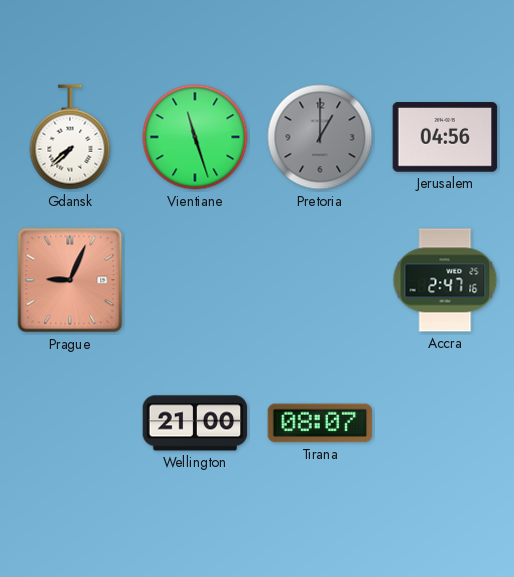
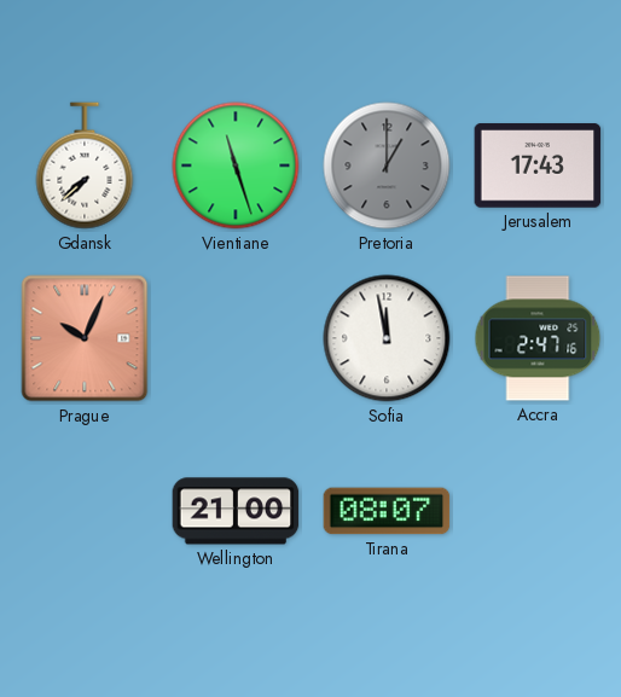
Jerusalem: 04:56 -> 17:43
Prague: 9:04 -> 10:04
Sofia: none -> 11:58
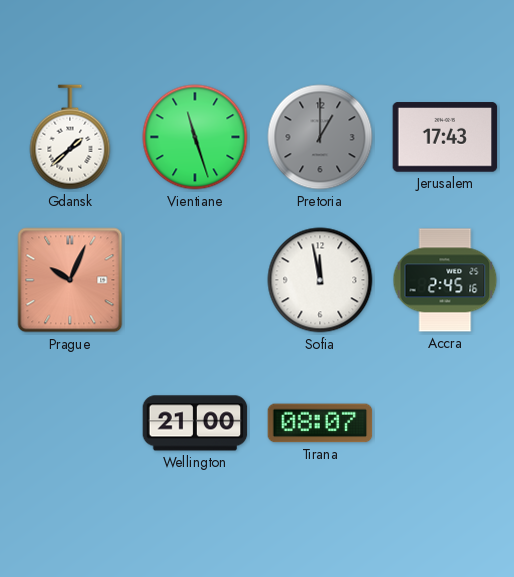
Gdansk: 7:38 -> 1:38
Accra: 2:47 -> 2:45
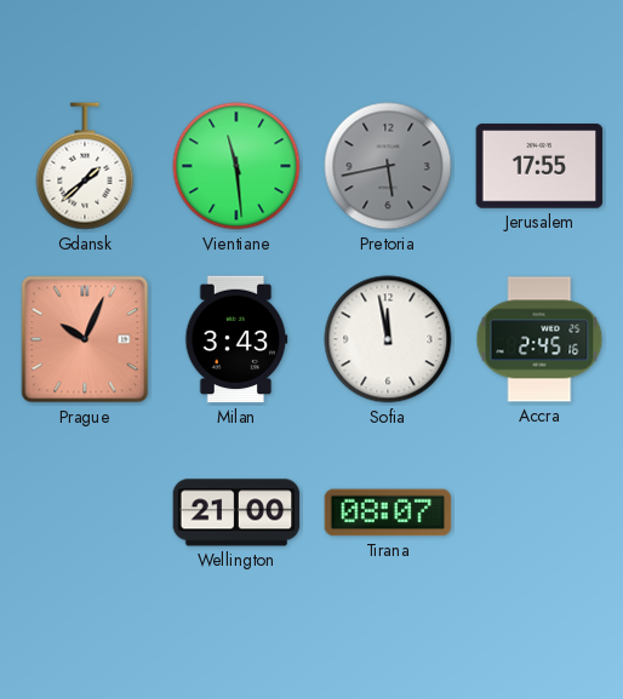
Vientiane: 11:27 -> 11:29
Pretoria: 1:00 -> 5:43
Jerusalem: 17:43 -> 17:55
Milan: none -> 3:43
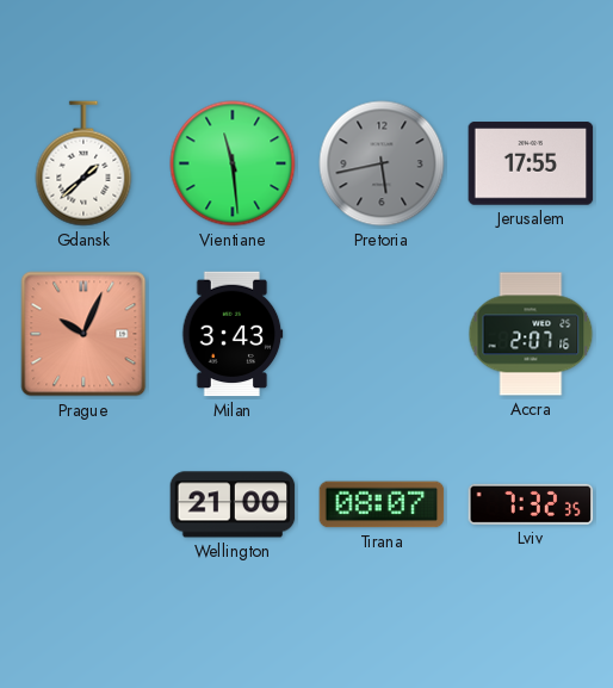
Sofia: 11:58 -> none
Accra: 2:45 -> 2:07
Lviv: none -> 7:32
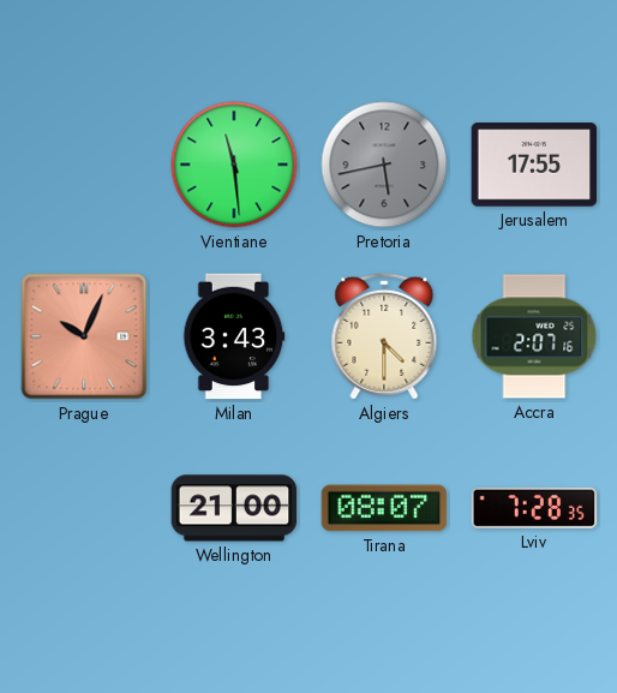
Gdansk: 1:38 -> none
Algiers: none -> 4:30
Lviv: 7:32 -> 7:28
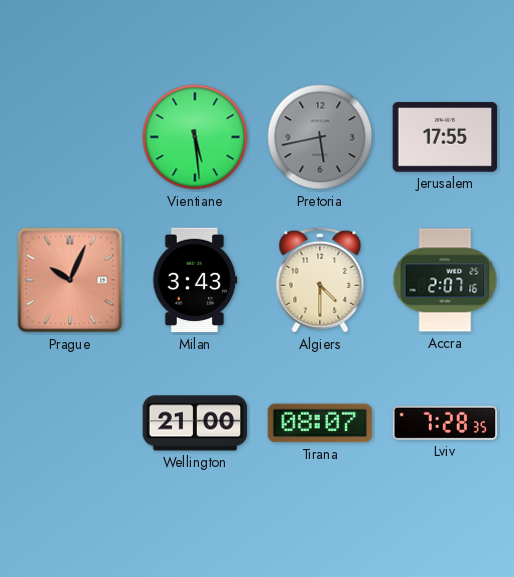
Vientiane: 11:29 -> 5:29
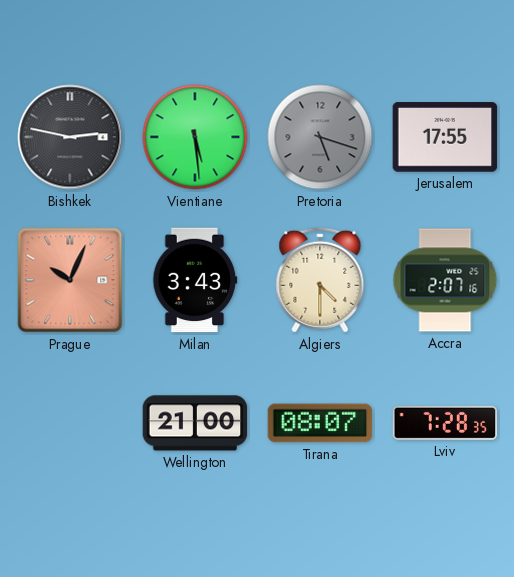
Bishkek: none -> 2:47
Pretoria: 5:43 -> 5:18
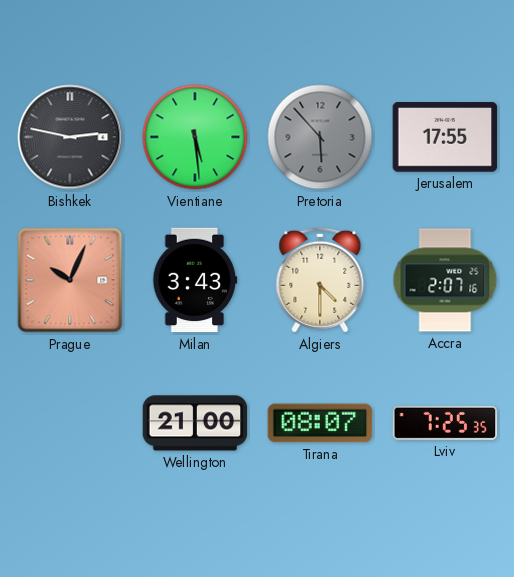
Pretoria: 5:18 -> 5:53
Lviv: 7:28 -> 7:25
